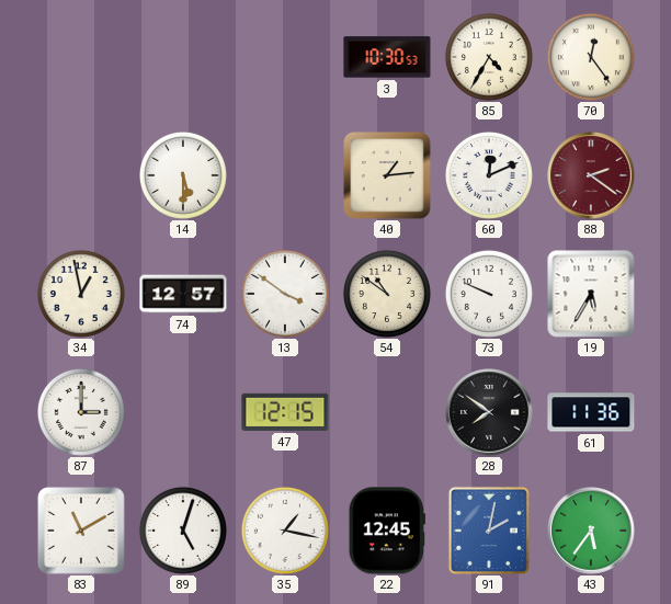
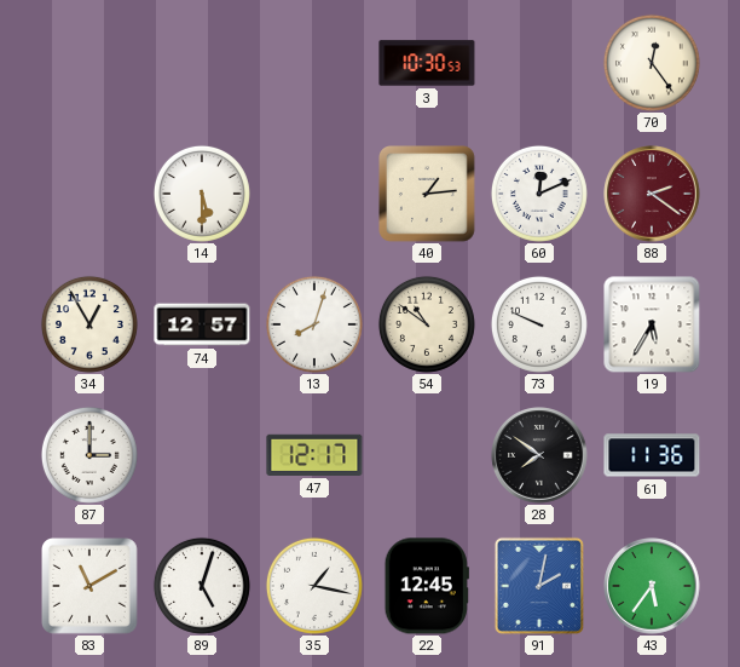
85: 4:35 -> none
34: 12:58 -> 12:55
13: 3:51 -> 8:03
47: 12:15 -> 12:17
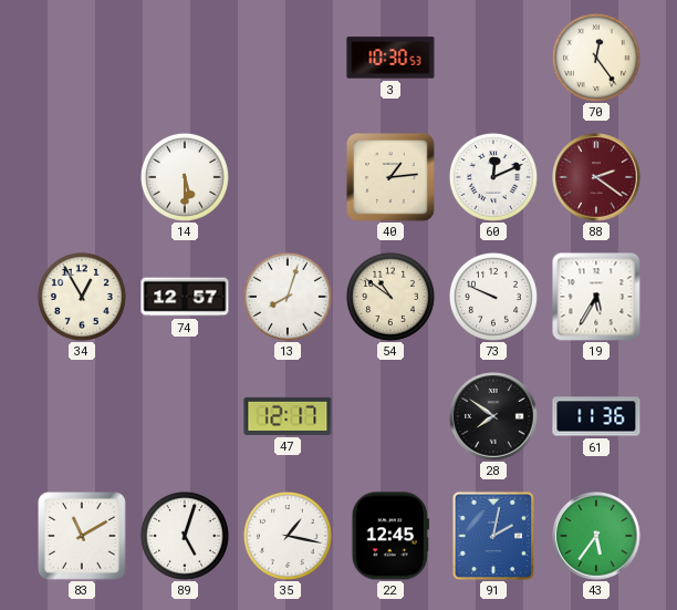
87: 3:00 -> none
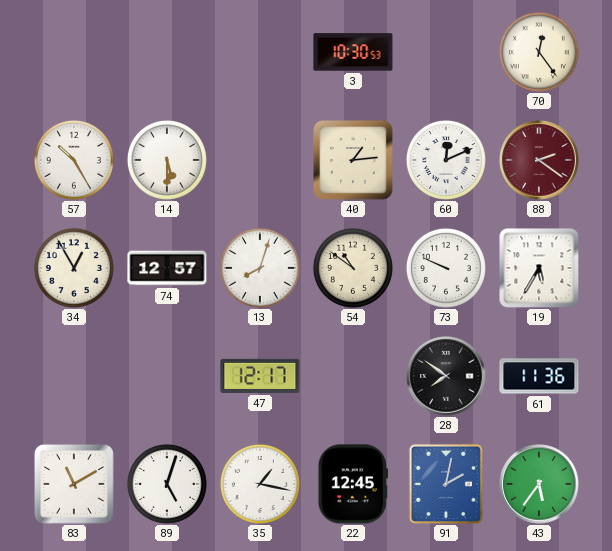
57: none -> 10:25
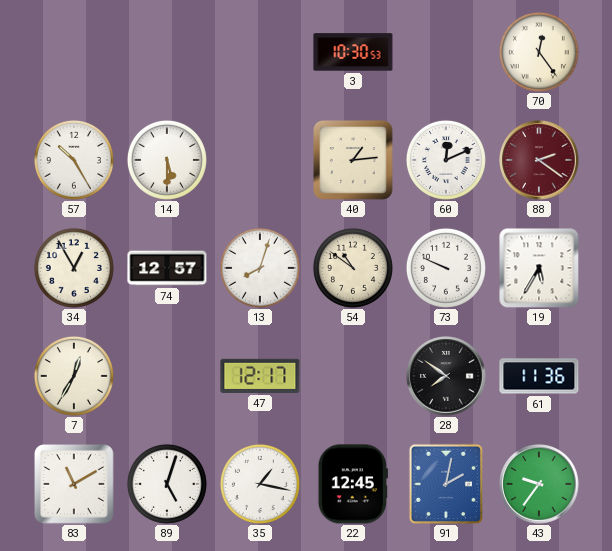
7: none -> 12:35
43: 5:36 -> 9:36
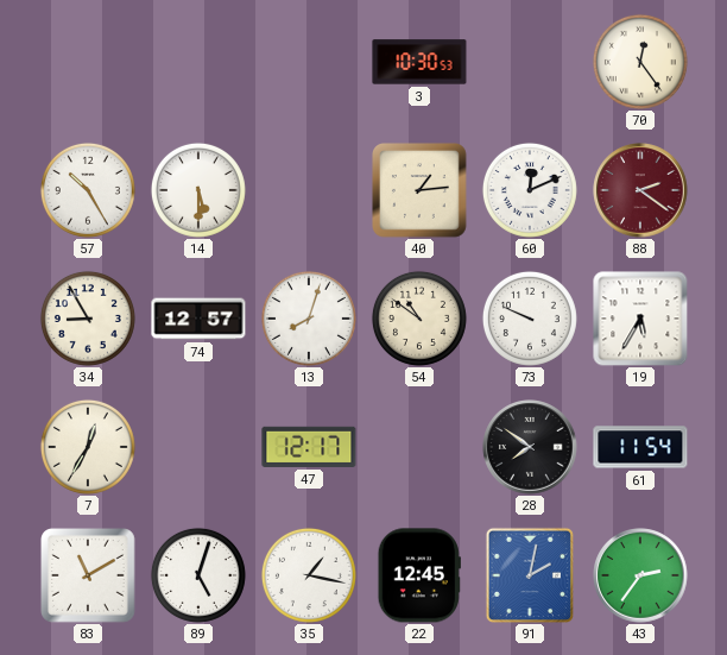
34: 12:55 -> 8:55
61: 11:36 -> 11:54
43: 9:36 -> 2:36
